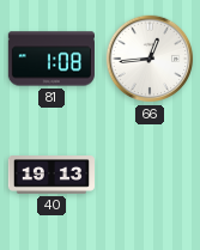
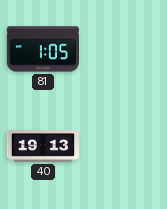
81: 1:08 -> 1:05
66: 12:44 -> none
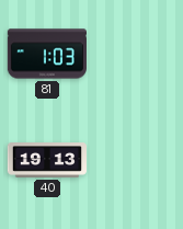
81: 1:05 -> 1:03
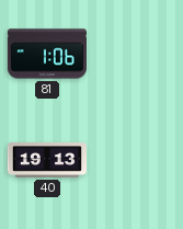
81: 1:03 -> 1:06
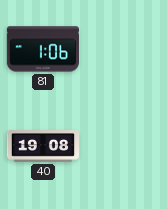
40: 19:13 -> 19:08
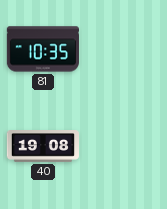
81: 1:06 -> 10:35
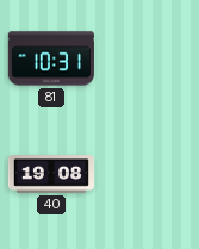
81: 10:35 -> 10:31
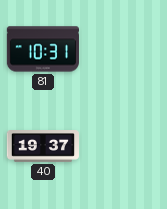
40: 19:08 -> 19:37
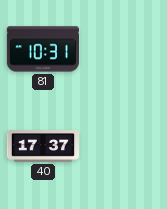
40: 19:37 -> 17:37
